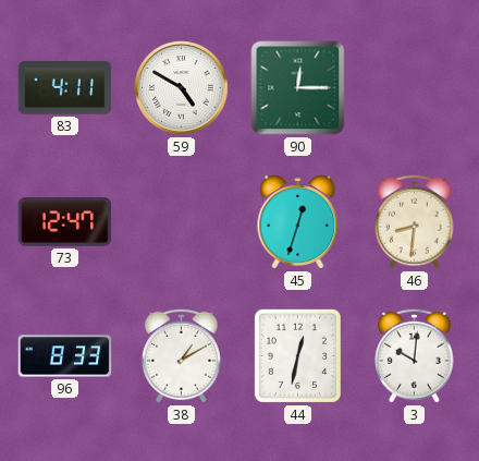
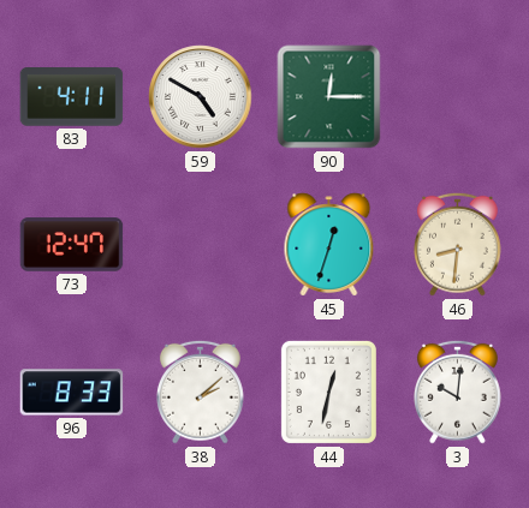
38: 1:10 -> 2:08
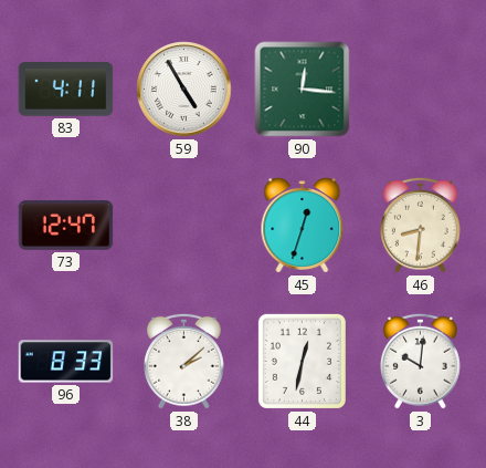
59: 4:50 -> 4:55
90: 12:15 -> 12:16
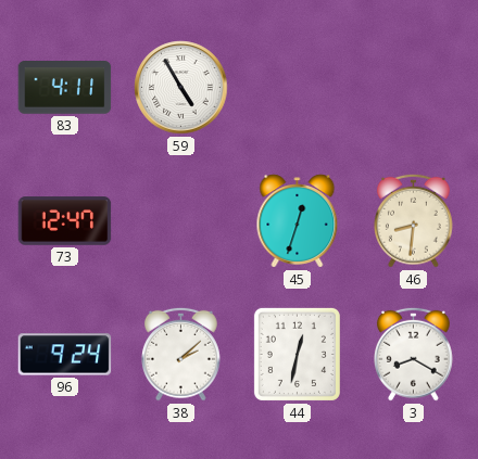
90: 12:16 -> none
96: 8:33 -> 9:24
3: 10:01 -> 8:20
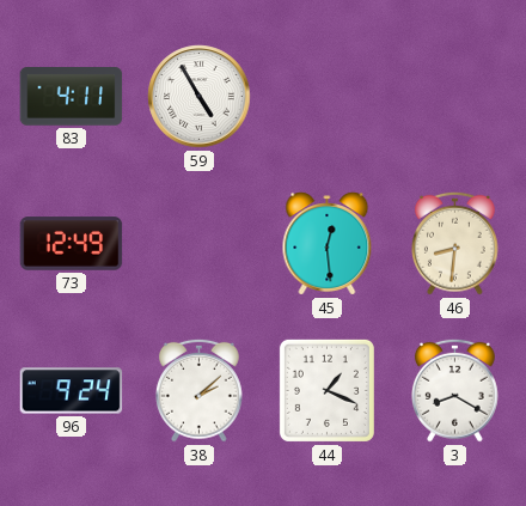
73: 12:47 -> 12:49
45: 12:33 -> 12:29
44: 12:32 -> 1:19
